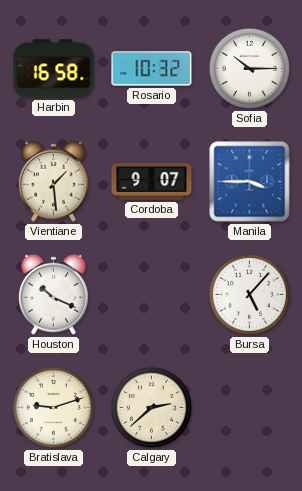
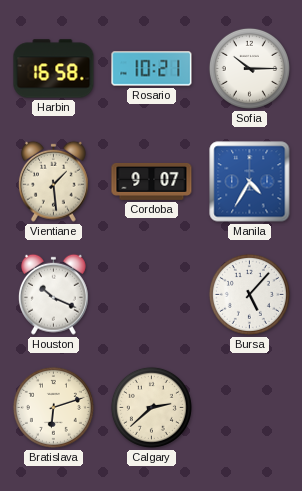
Rosario: 10:32 -> 10:21
Manila: 3:45 -> 4:35
Bratislava: 9:12 -> 6:12
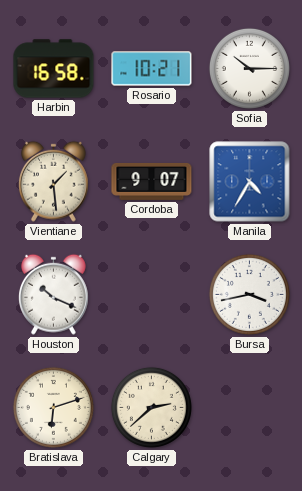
Bursa: 5:07 -> 3:43
